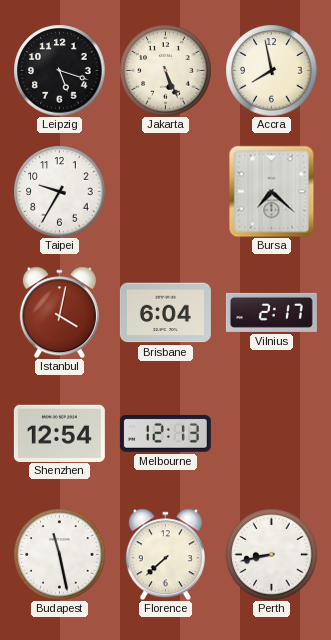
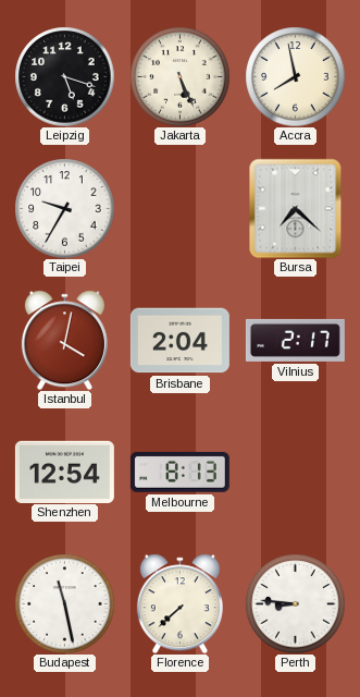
Brisbane: 6:04 -> 2:04
Melbourne: 12:13 -> 8:13
Perth: 8:43 -> 8:46
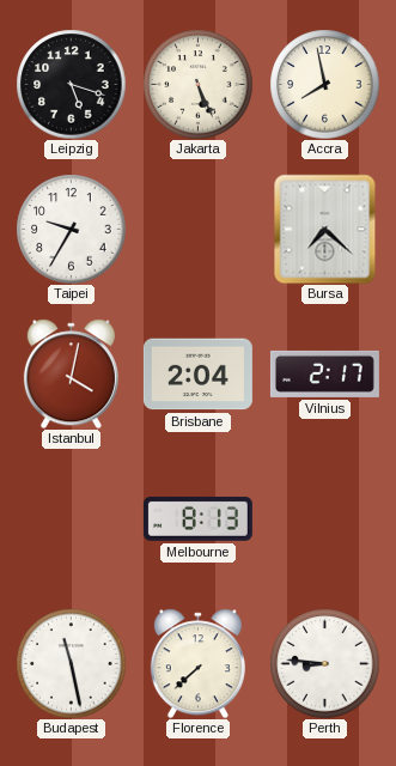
Shenzhen: 12:54 -> none
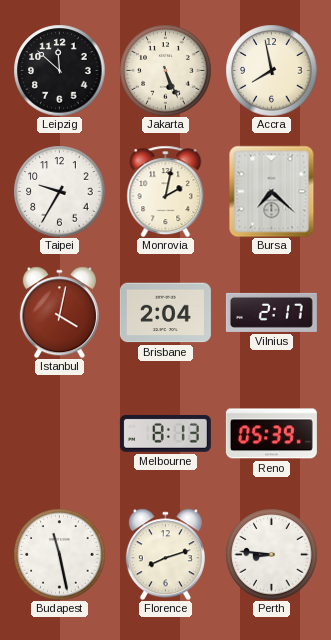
Leipzig: 5:18 -> 11:52
Monrovia: none -> 2:02
Reno: none -> 05:39
Florence: 7:38 -> 8:12
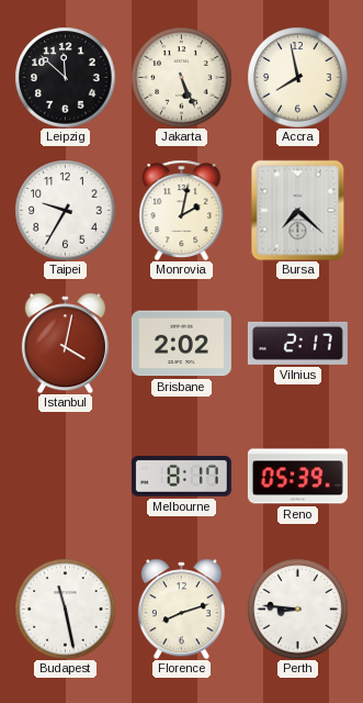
Brisbane: 2:04 -> 2:02
Melbourne: 8:13 -> 8:17
